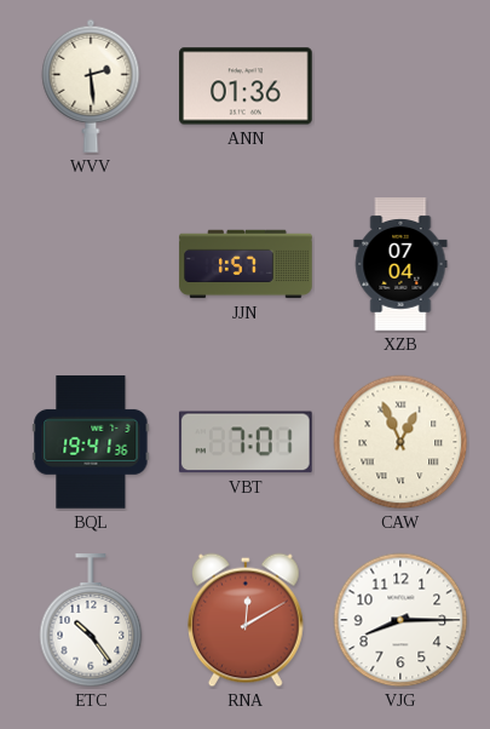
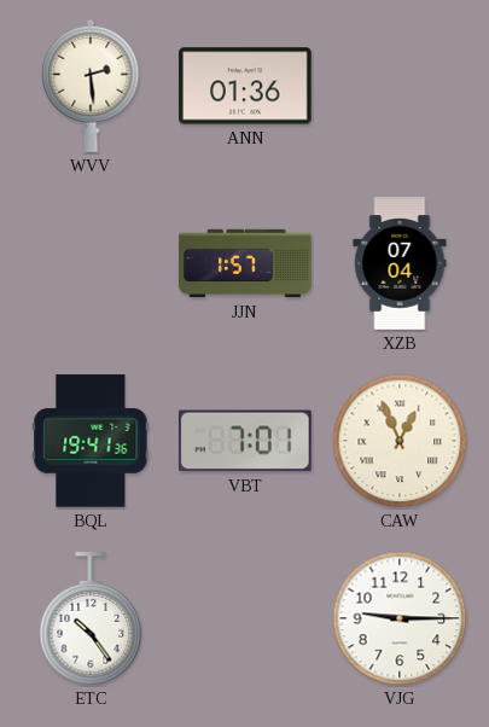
RNA: 12:10 -> none
VJG: 8:15 -> 9:15
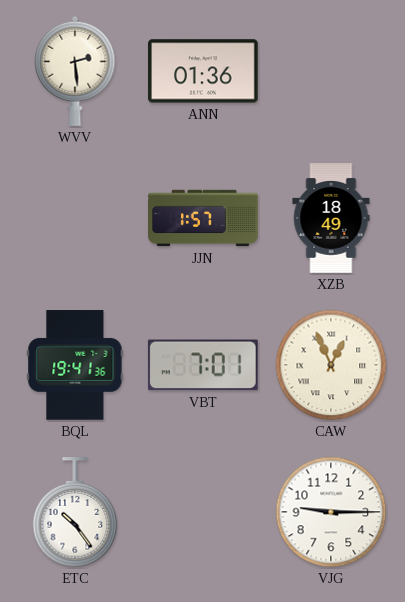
XZB: 07:04 -> 18:49
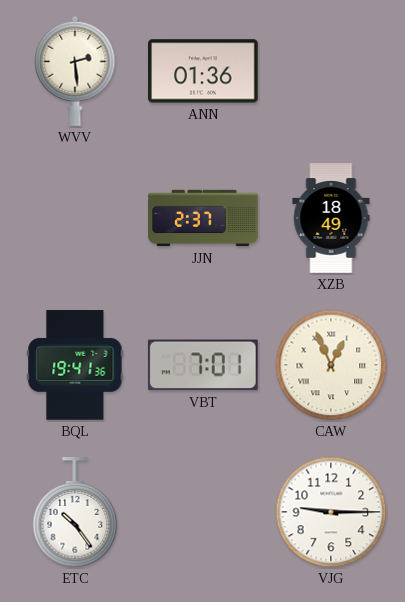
JJN: 1:57 -> 2:37
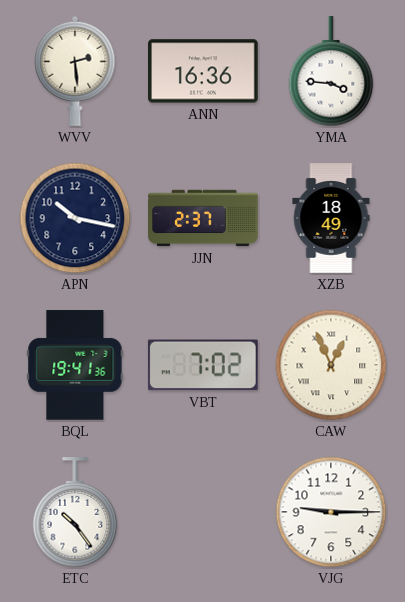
ANN: 01:36 -> 16:36
YMA: none -> 3:46
APN: none -> 10:17
VBT: 7:01 -> 7:02
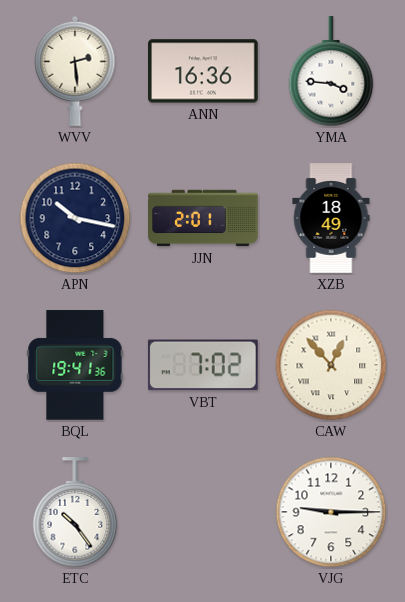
JJN: 2:37 -> 2:01
CAW: 12:56 -> 12:53
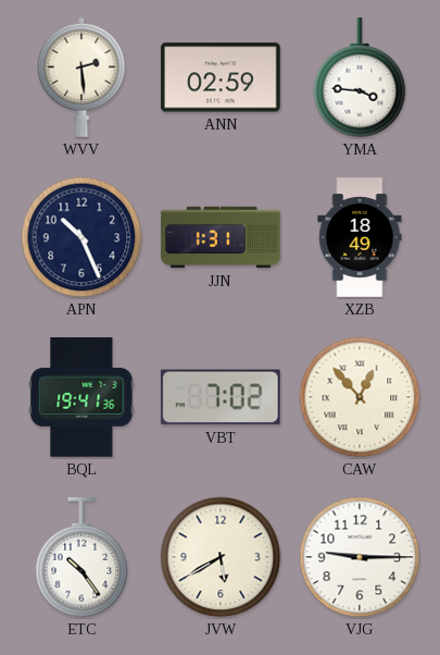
ANN: 16:36 -> 02:59
APN: 10:17 -> 10:26
JJN: 2:01 -> 1:31
JVW: none -> 5:40
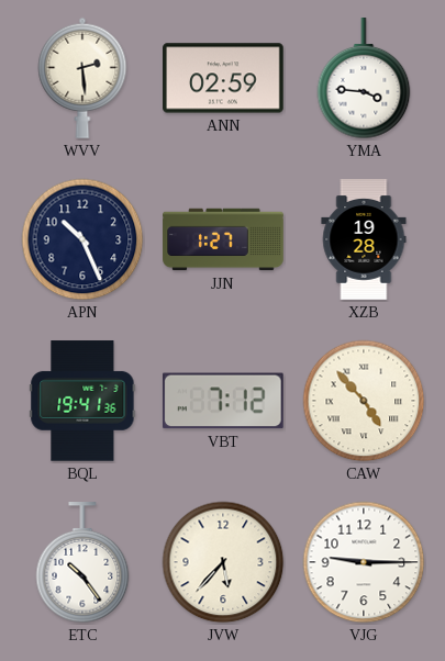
JJN: 1:31 -> 1:27
XZB: 18:49 -> 19:28
VBT: 7:02 -> 7:12
CAW: 12:53 -> 4:53
JVW: 5:40 -> 5:37
